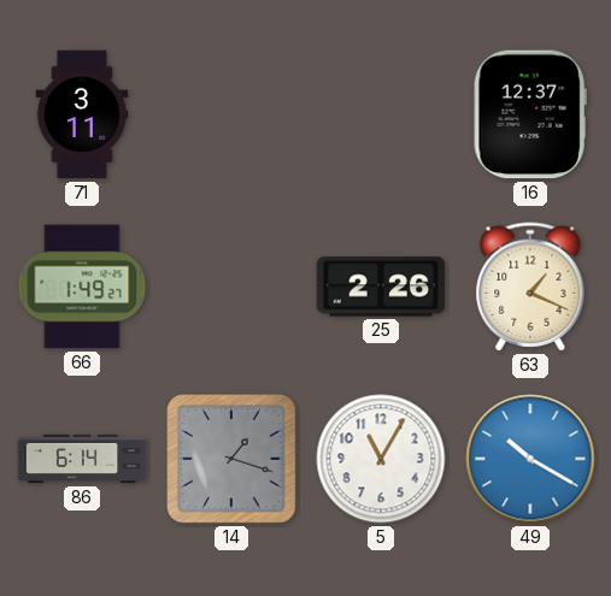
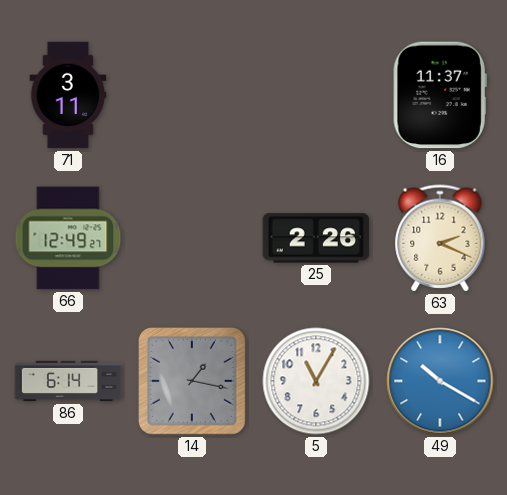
16: 12:37 -> 11:37
66: 1:49 -> 12:49
63: 1:19 -> 2:19
14: 1:18 -> 1:17
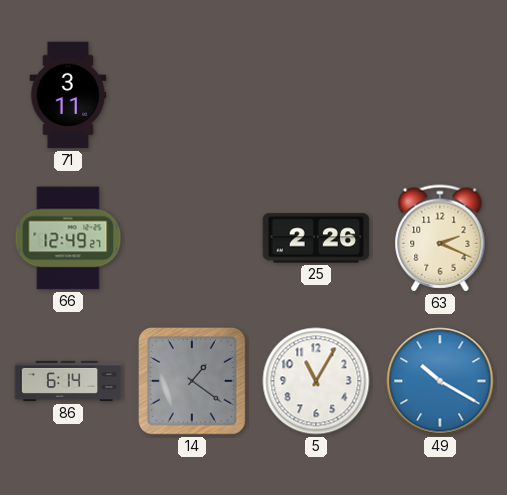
16: 11:37 -> none
14: 1:17 -> 1:21
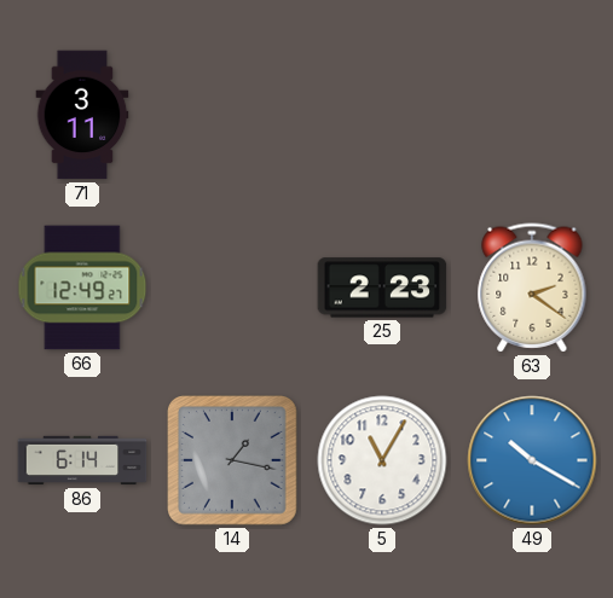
25: 2:26 -> 2:23
63: 2:19 -> 2:21
14: 1:21 -> 1:17
